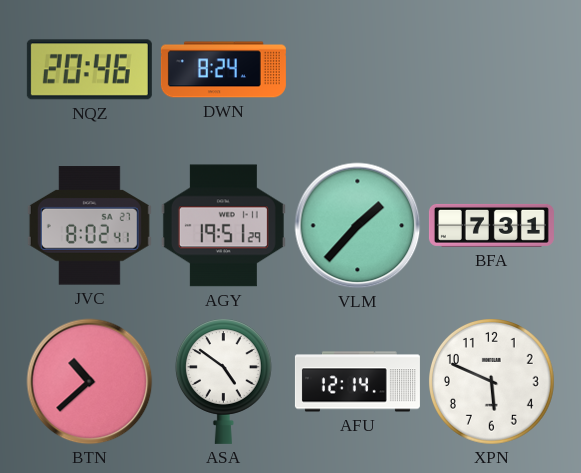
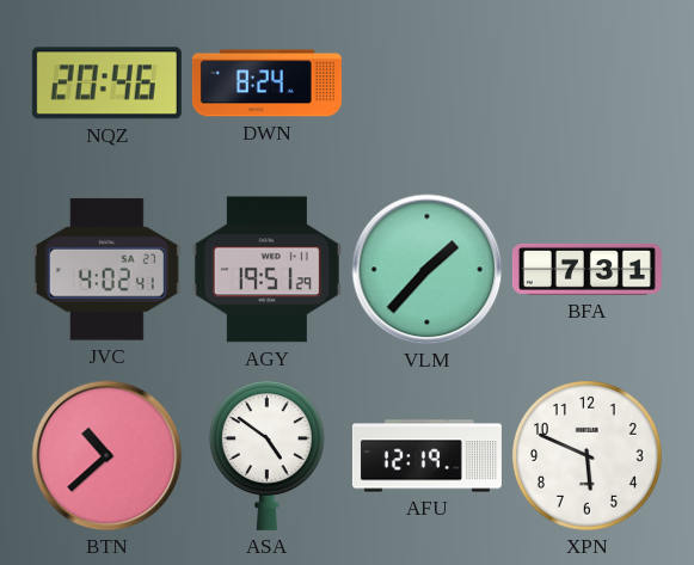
JVC: 8:02 -> 4:02
AFU: 12:14 -> 12:19
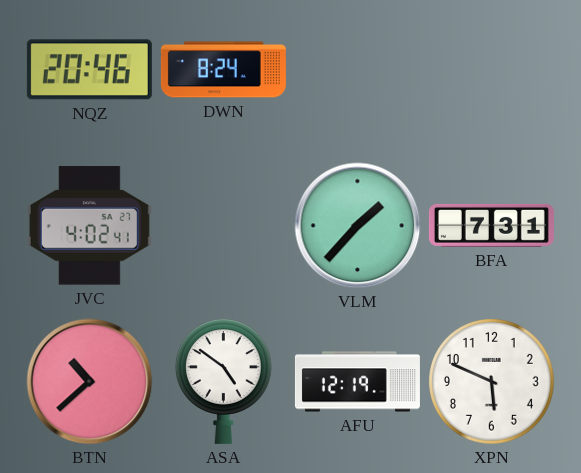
AGY: 19:51 -> none
